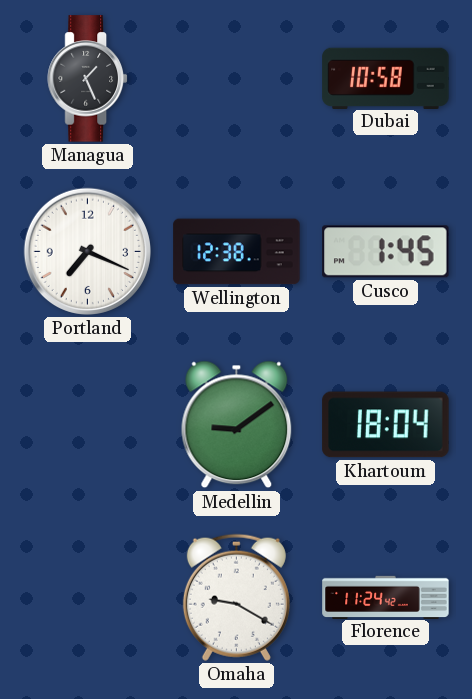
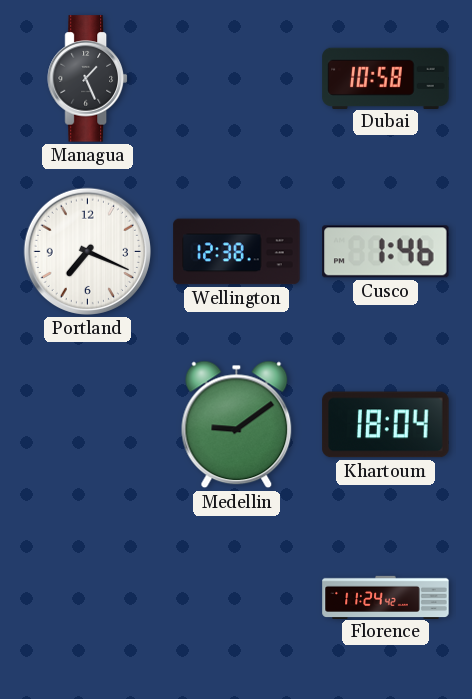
Cusco: 1:45 -> 1:46
Omaha: 9:20 -> none
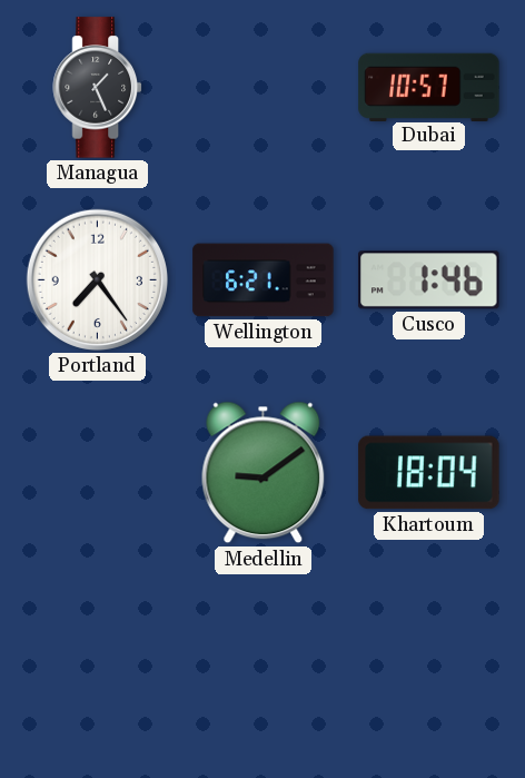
Dubai: 10:58 -> 10:57
Portland: 7:19 -> 7:24
Wellington: 12:38 -> 6:21
Florence: 11:24 -> none
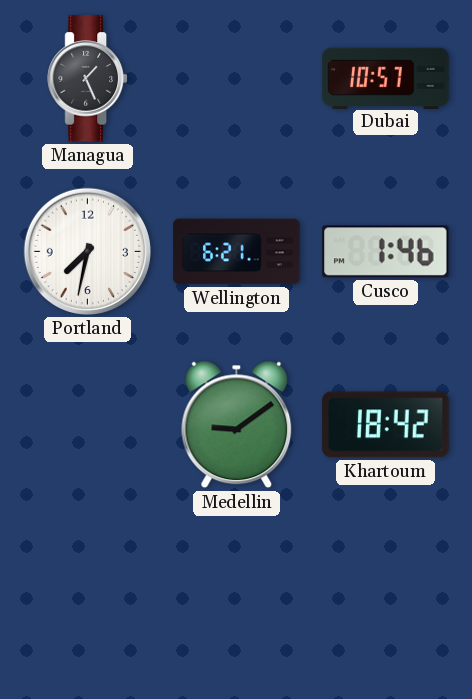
Portland: 7:24 -> 7:32
Khartoum: 18:04 -> 18:42
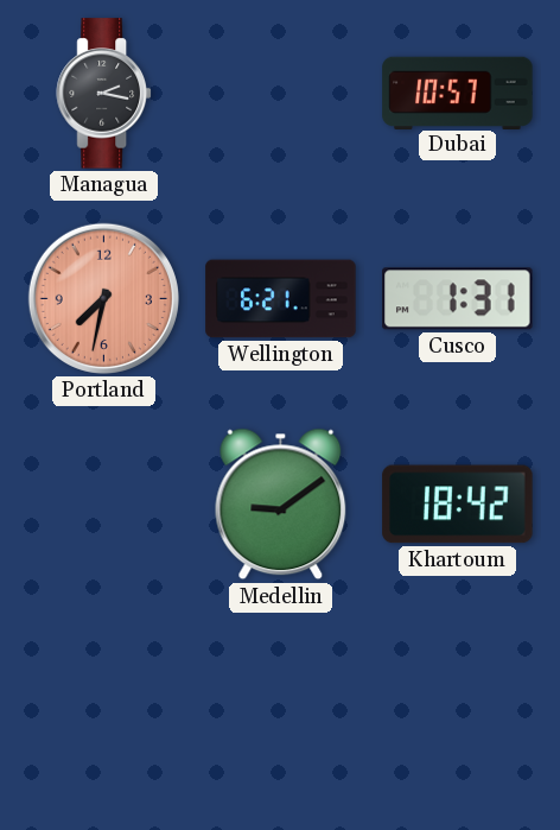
Managua: 1:26 -> 2:17
Portland dial: white -> salmon
Cusco: 1:46 -> 1:31
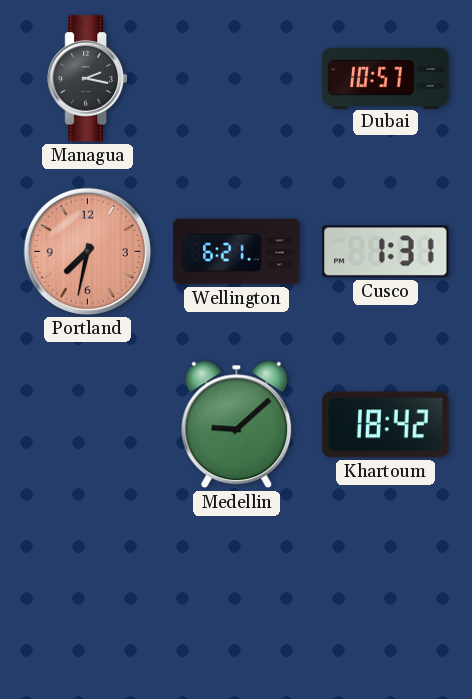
Medellin: 9:09 -> 9:08
